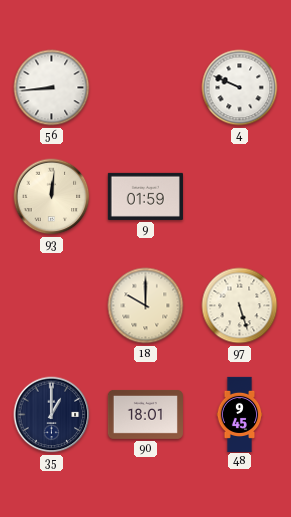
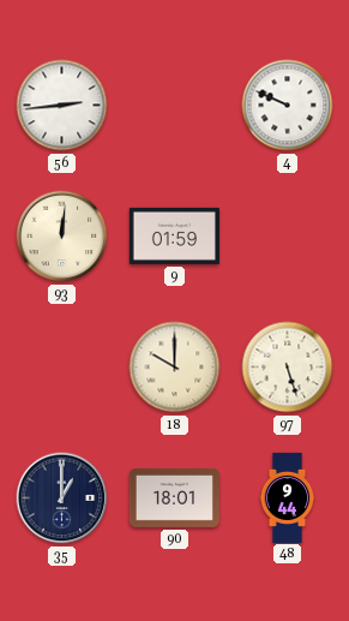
56: 8:44 -> 2:44
48: 9:45 -> 9:44
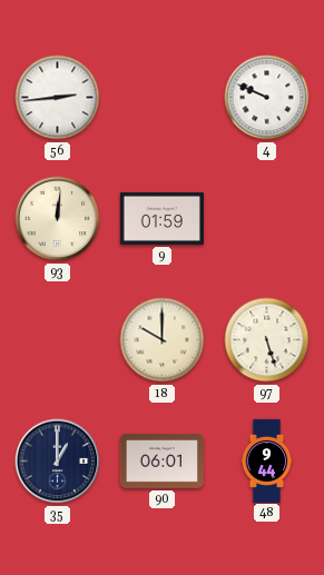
90: 18:01 -> 06:01
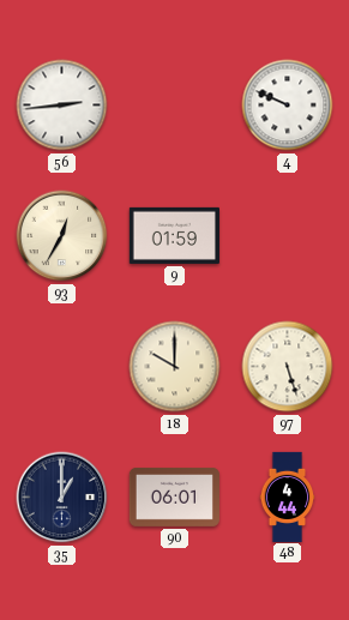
93: 12:01 -> 12:35
48: 9:44 -> 4:44
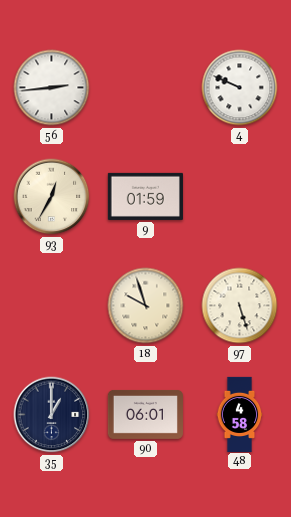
18: 10:00 -> 9:57
48: 4:44 -> 4:58
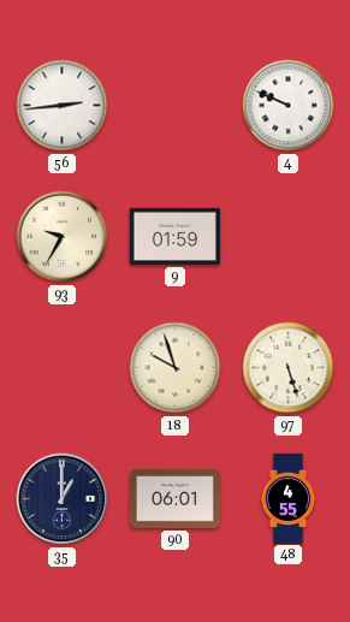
93: 12:35 -> 9:35
48: 4:58 -> 4:55
